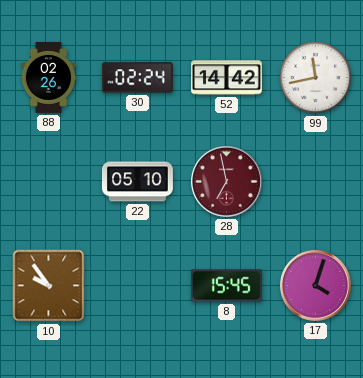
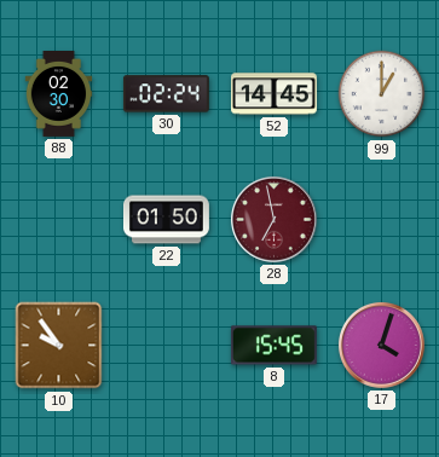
88: 02:26 -> 02:30
52: 14:42 -> 14:45
99: 11:43 -> 1:00
22: 05:10 -> 01:50
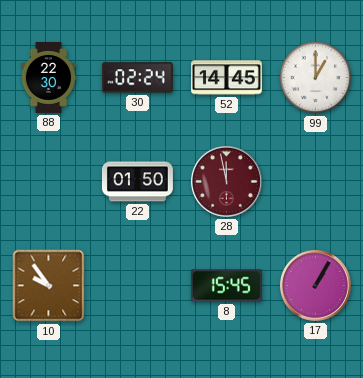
88: 02:30 -> 22:30
28: 6:58 -> 11:58
17: 4:03 -> 1:05
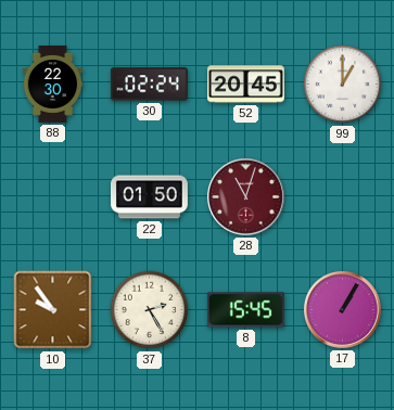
52: 14:45 -> 20:45
28: 11:58 -> 11:03
37: none -> 2:25
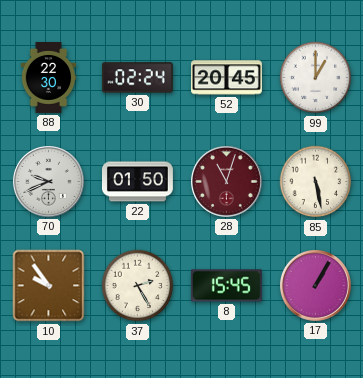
70: none -> 9:41
85: none -> 5:28
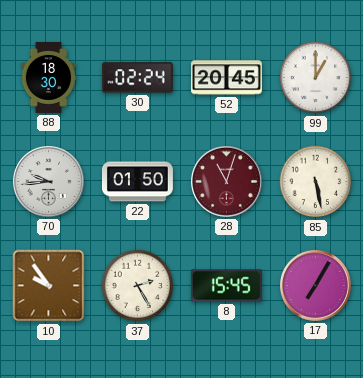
88: 22:30 -> 18:30
70: 9:41 -> 9:44
17: 1:05 -> 7:05
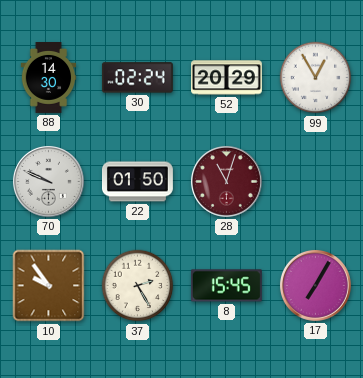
88: 18:30 -> 14:30
52: 20:45 -> 20:29
99: 1:00 -> 12:55
70: 9:44 -> 9:49
85: 5:28 -> none
